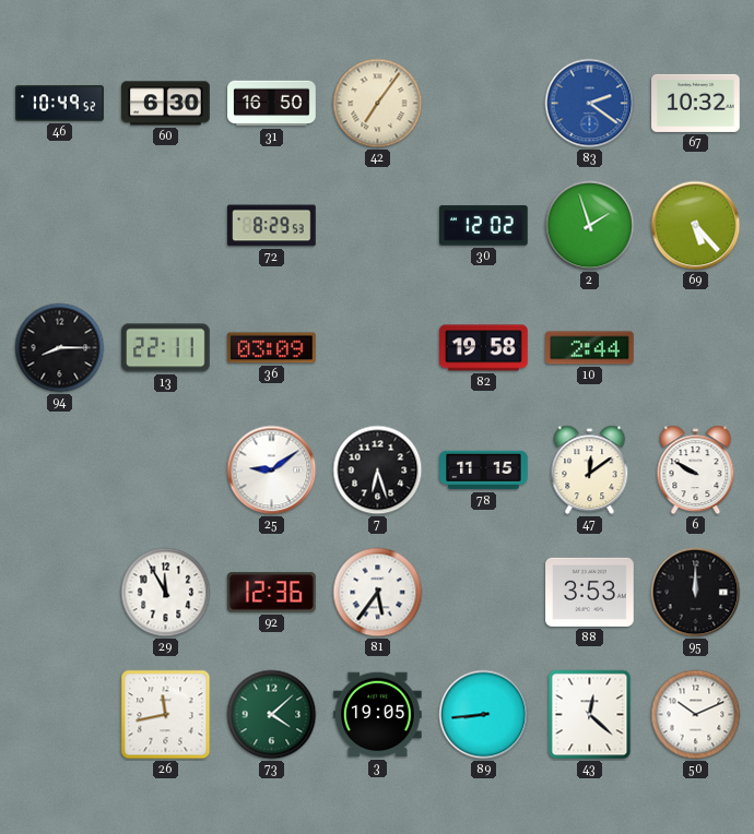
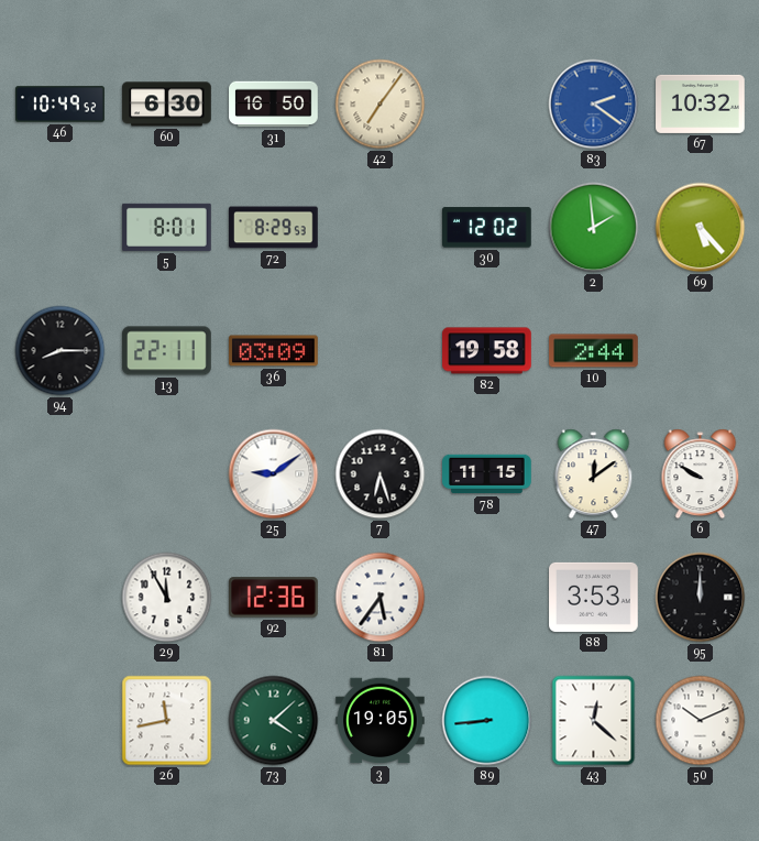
5: none -> 8:01
2: 1:57 -> 1:59
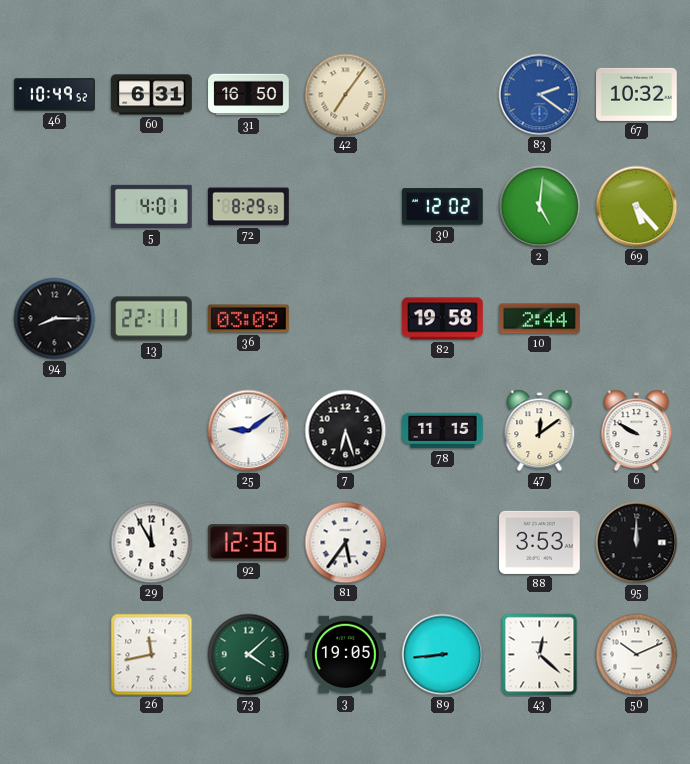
60: 6:30 -> 6:31
5: 8:01 -> 4:01
2: 1:59 -> 5:01
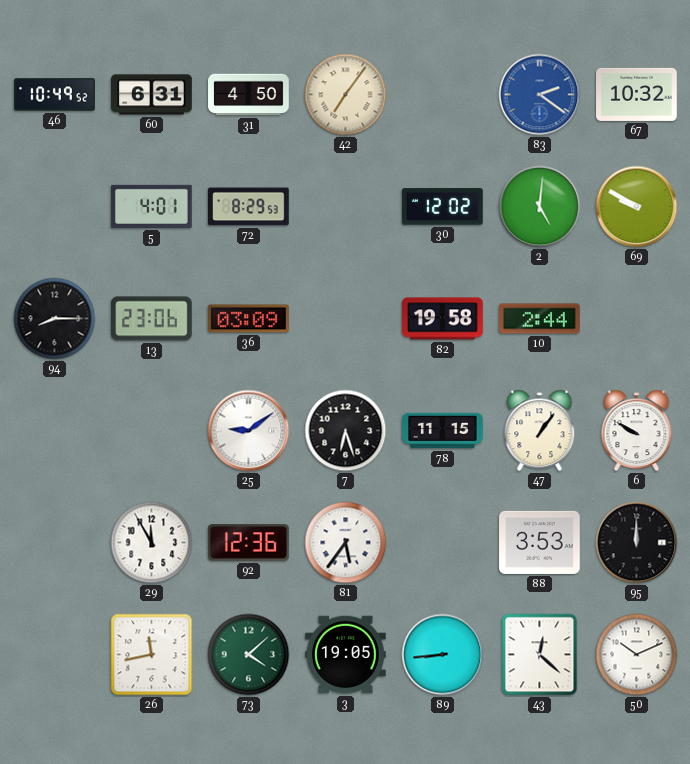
31: 16:50 -> 4:50
69: 5:23 -> 9:50
13: 22:11 -> 23:06
47: 12:09 -> 1:06
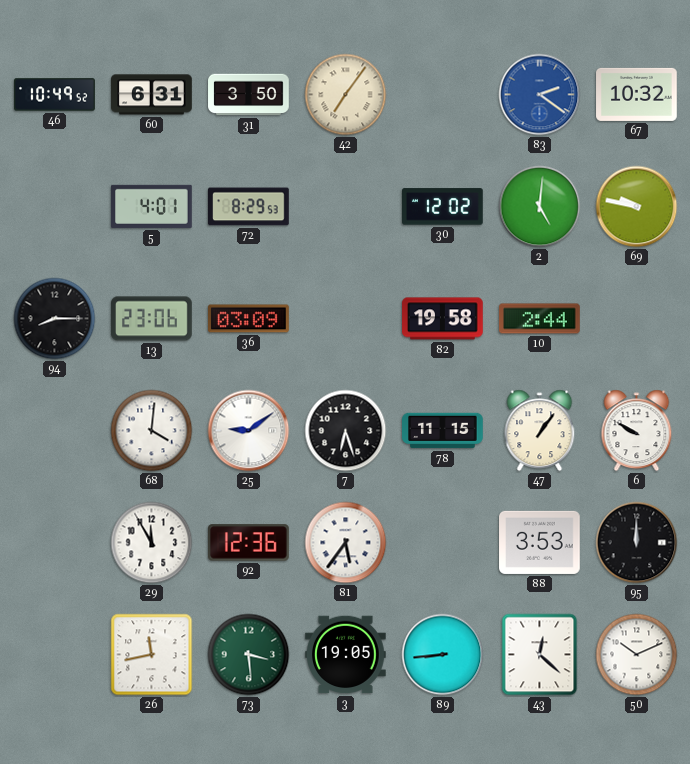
31: 4:50 -> 3:50
69: 9:50 -> 9:47
68: none -> 4:01
73: 4:08 -> 3:29
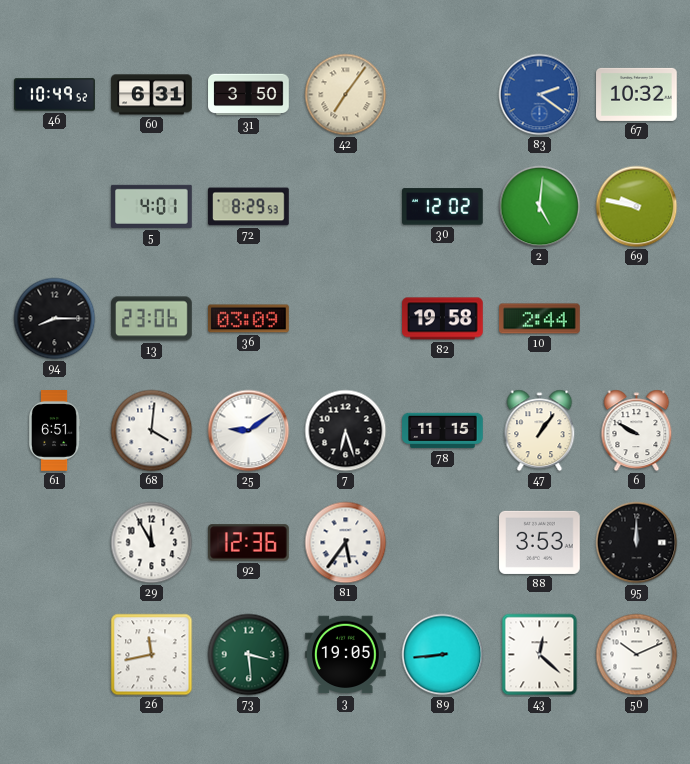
61: none -> 6:51
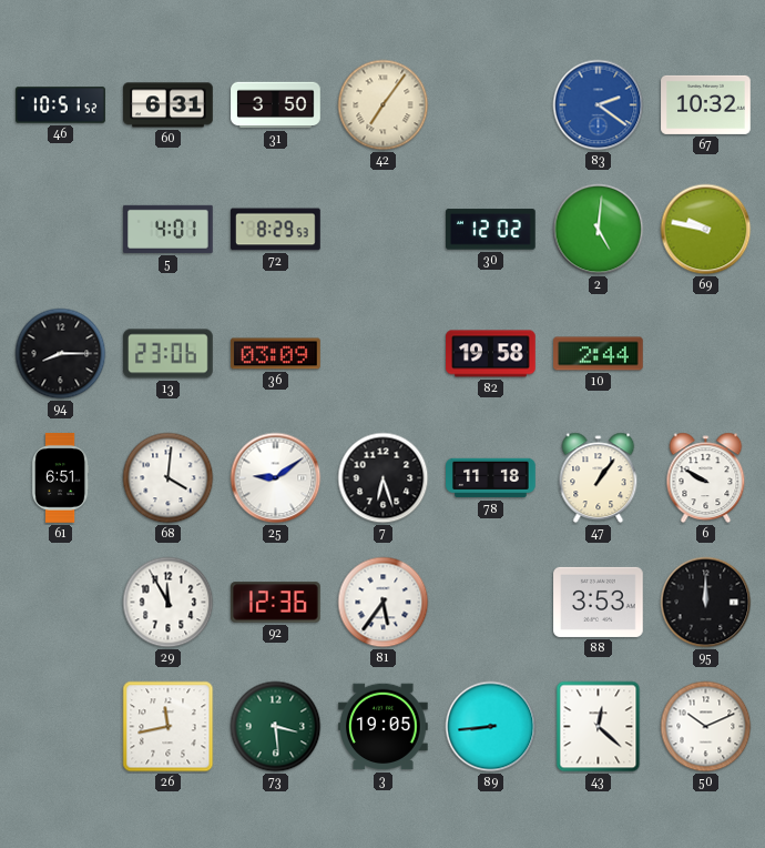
46: 10:49 -> 10:51
78: 11:15 -> 11:18
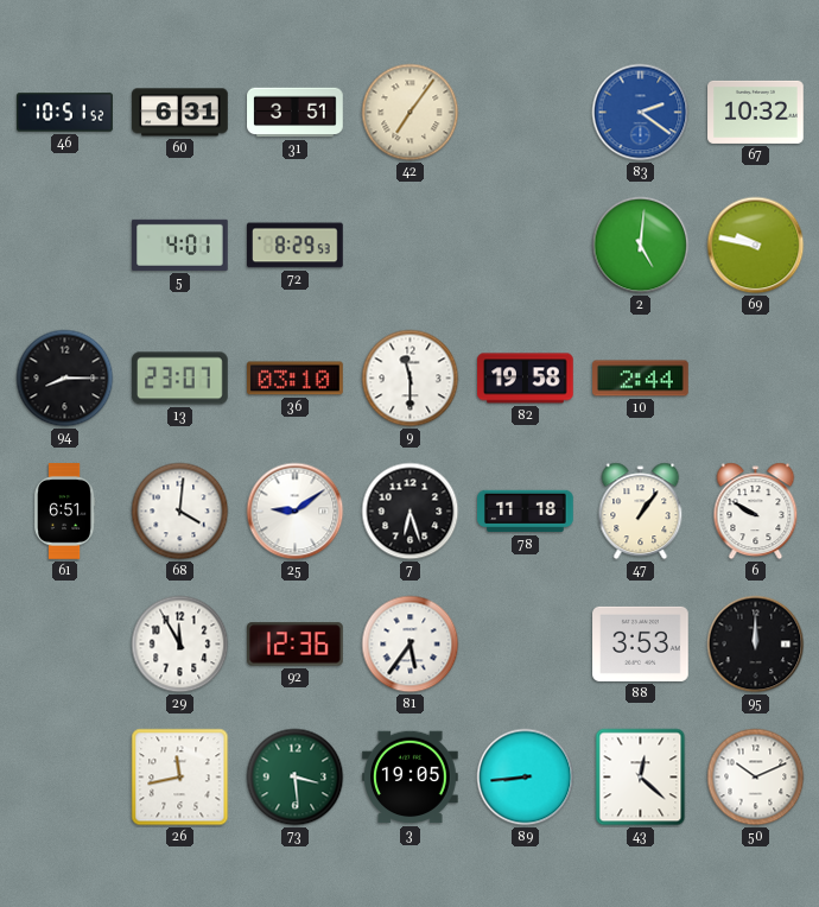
31: 3:50 -> 3:51
30: 12:02 -> none
13: 23:06 -> 23:07
36: 03:09 -> 03:10
9: none -> 11:30
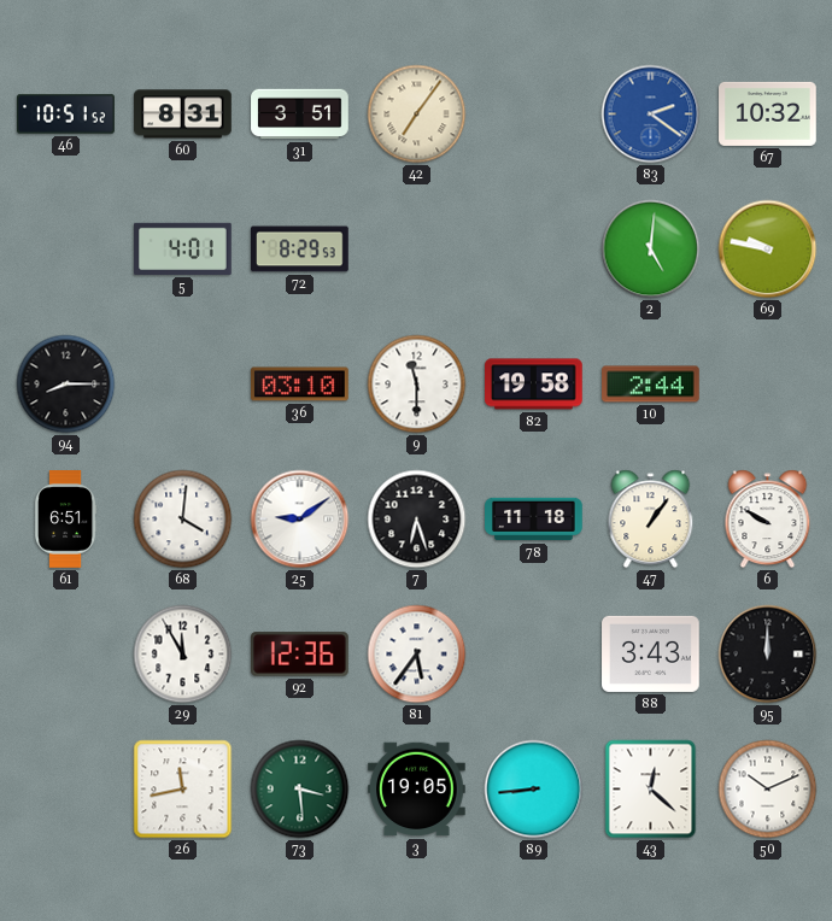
60: 6:31 -> 8:31
13: 23:07 -> none
88: 3:53 -> 3:43
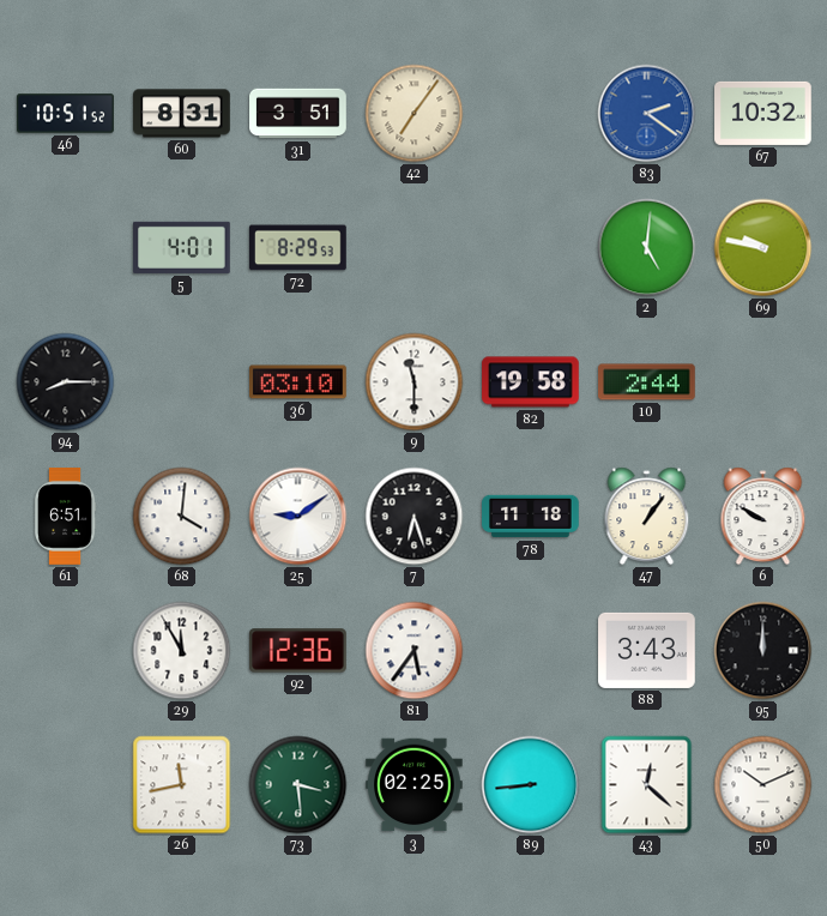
3: 19:05 -> 02:25
